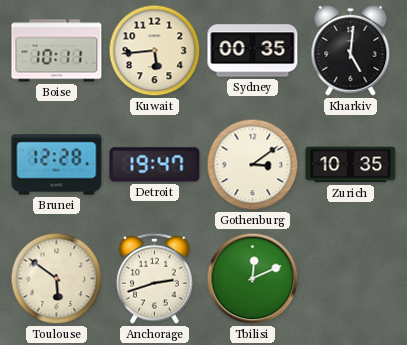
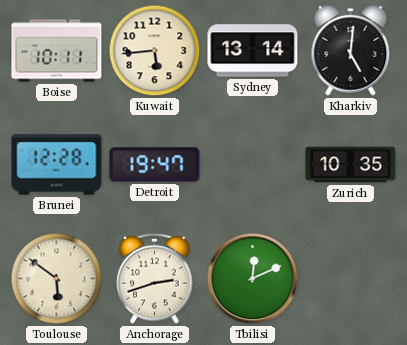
Sydney: 00:35 -> 13:14
Gothenburg: 3:09 -> none
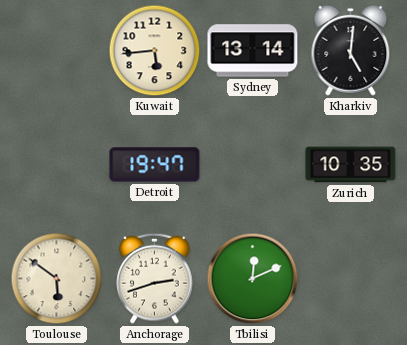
Boise: 10:11 -> none
Brunei: 12:28 -> none
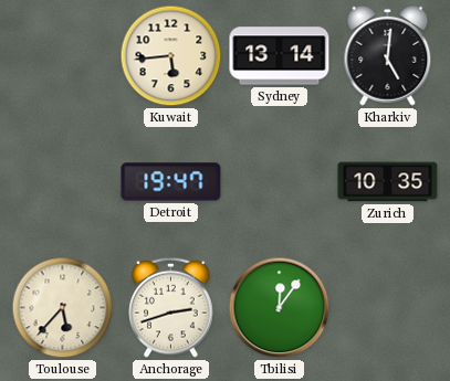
Toulouse: 5:51 -> 5:37
Tbilisi: 12:11 -> 12:06
